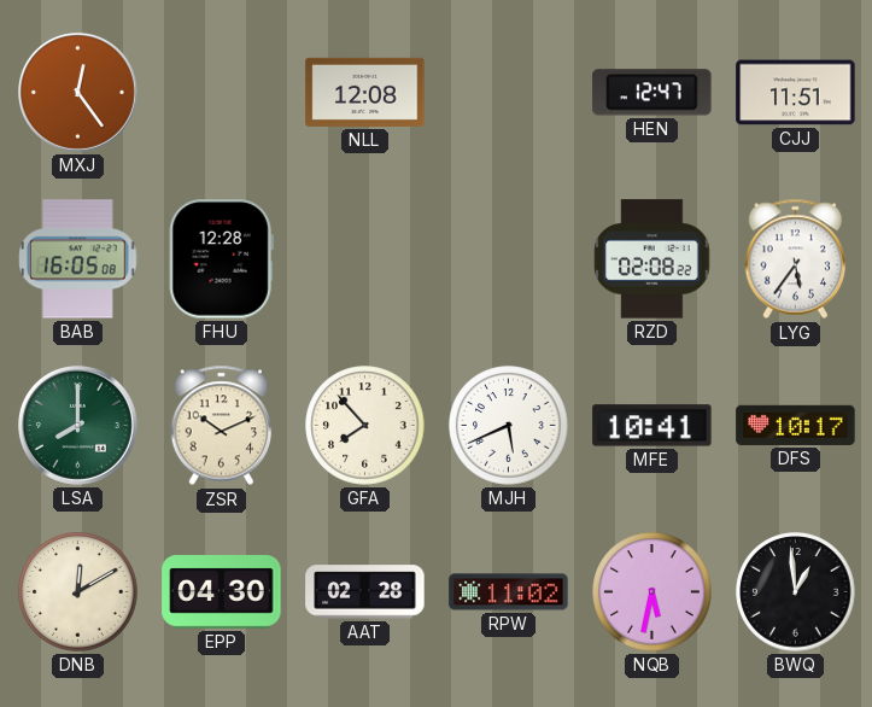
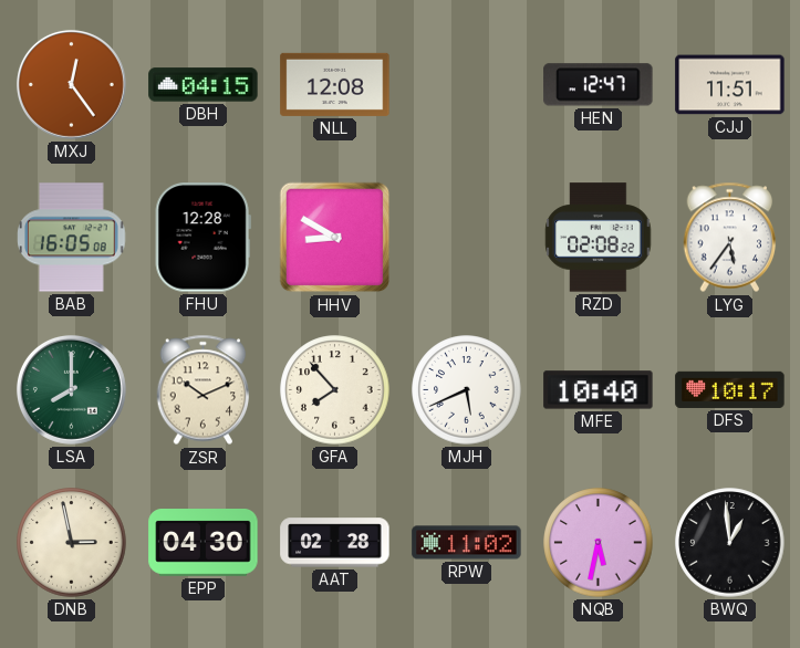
DBH: none -> 04:15
HHV: none -> 8:50
MFE: 10:41 -> 10:40
DNB: 12:10 -> 2:58
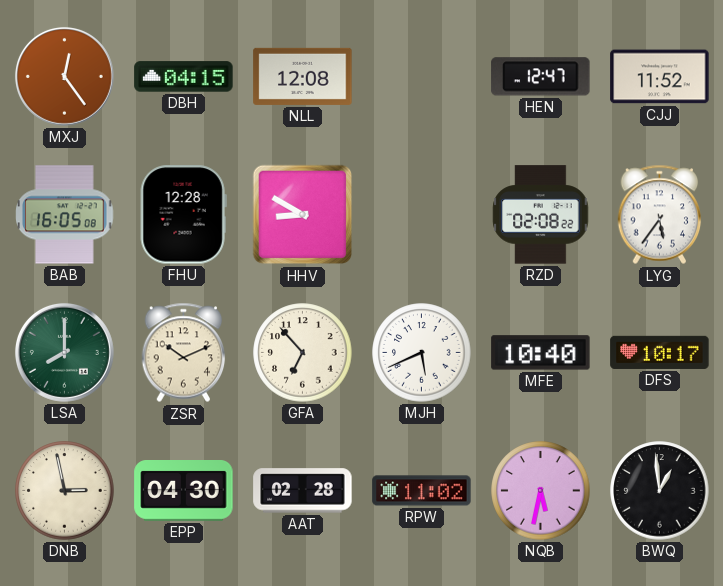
CJJ: 11:51 -> 11:52
GFA: 7:53 -> 6:53
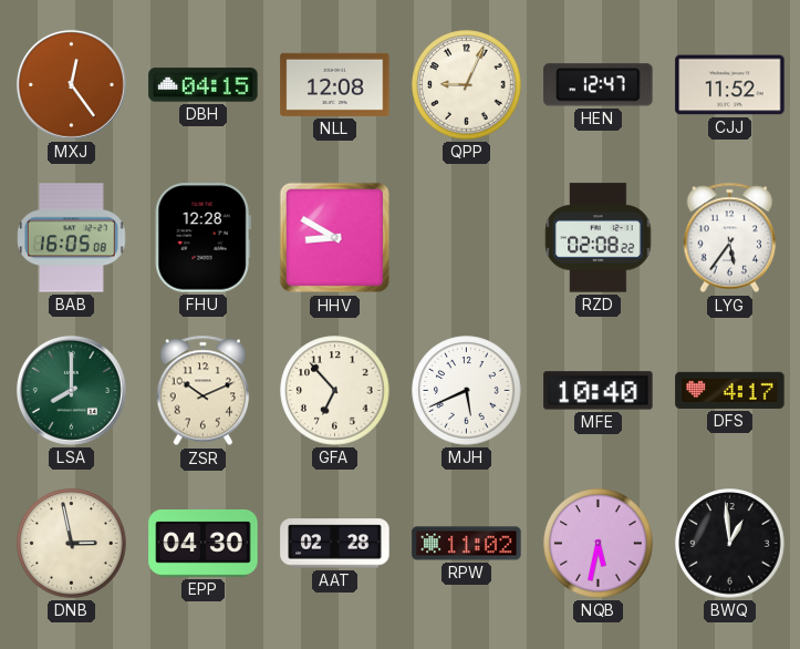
QPP: none -> 9:04
DFS: 10:17 -> 4:17
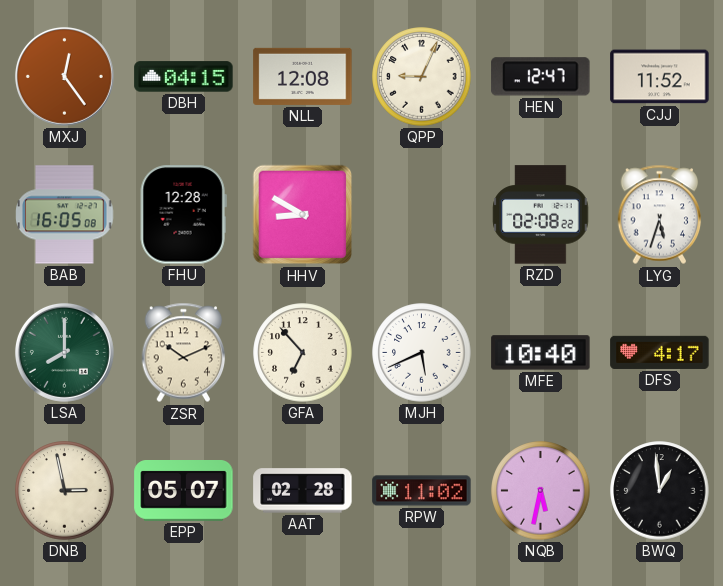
LYG: 5:36 -> 5:33
EPP: 04:30 -> 05:07
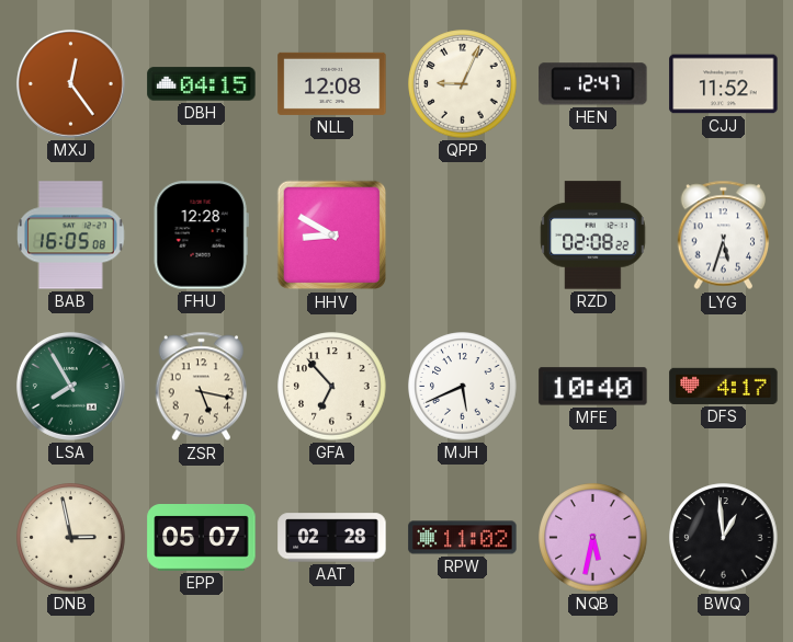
LSA: 8:00 -> 7:55
ZSR: 10:11 -> 5:17
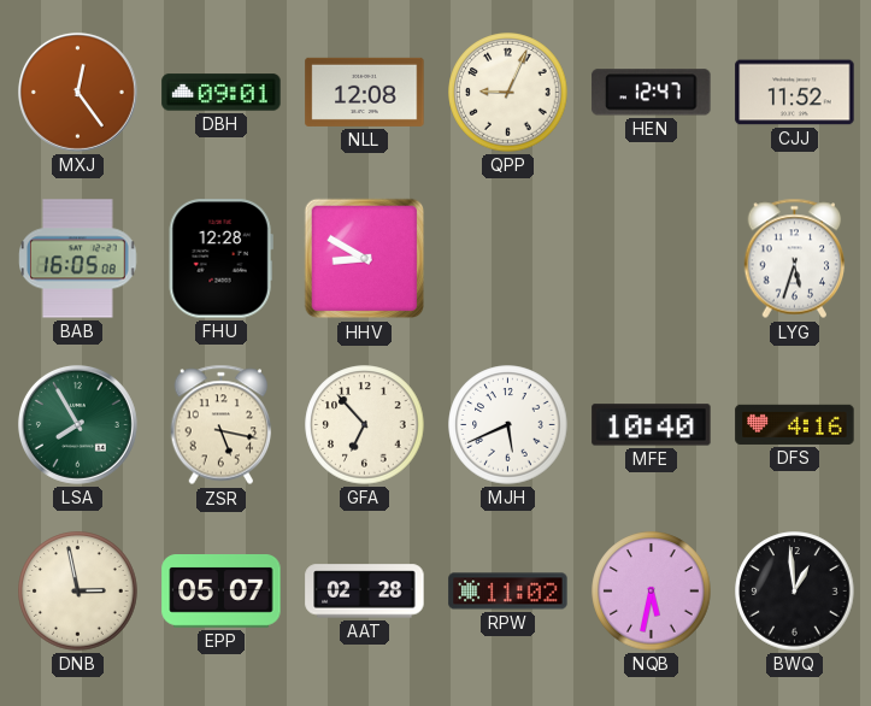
DBH: 04:15 -> 09:01
RZD: 02:08 -> none
DFS: 4:17 -> 4:16
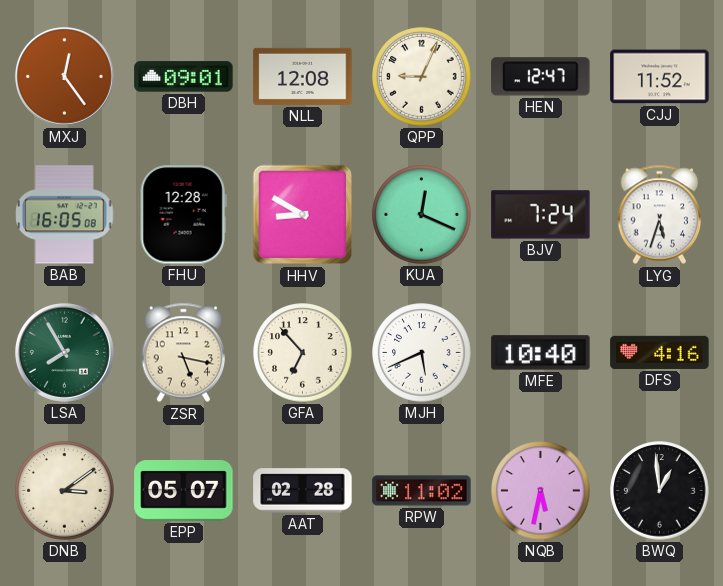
KUA: none -> 12:19
BJV: none -> 7:24
DNB: 2:58 -> 3:09
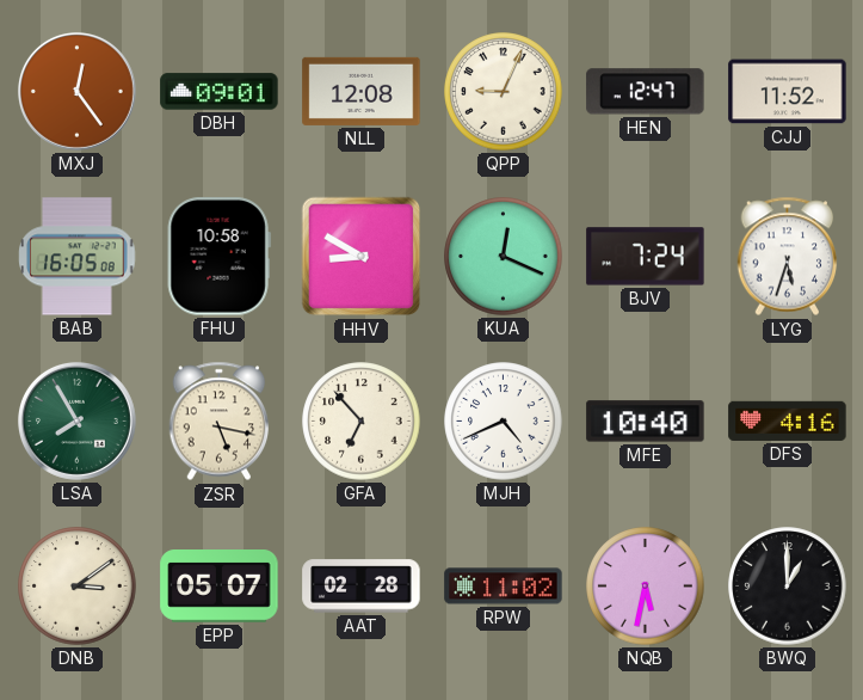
FHU: 12:28 -> 10:58
MJH: 5:41 -> 4:41
BWQ: 12:59 -> 1:00
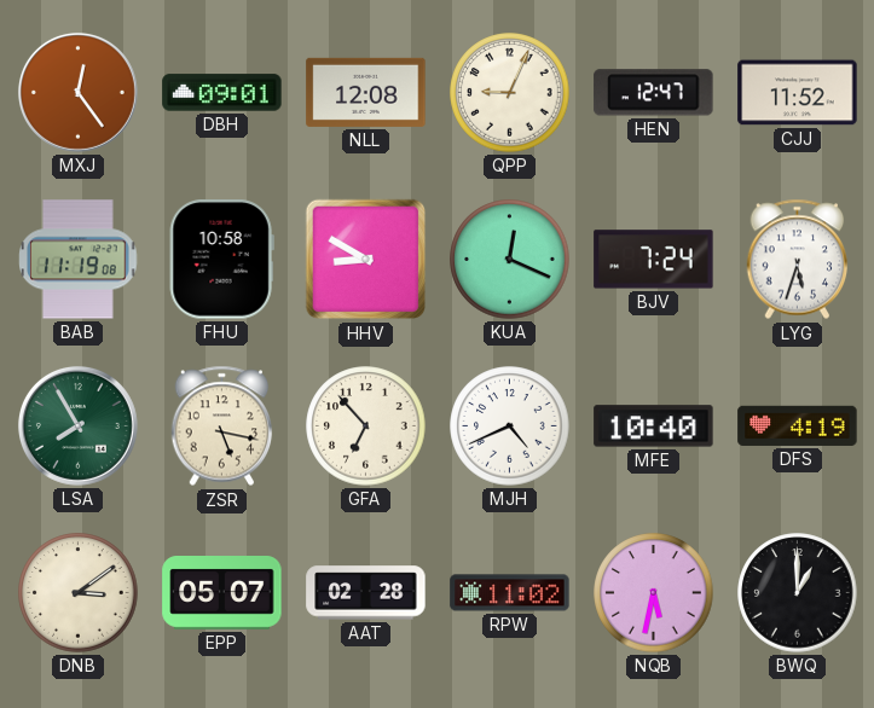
BAB: 16:05 -> 11:19
DFS: 4:16 -> 4:19
